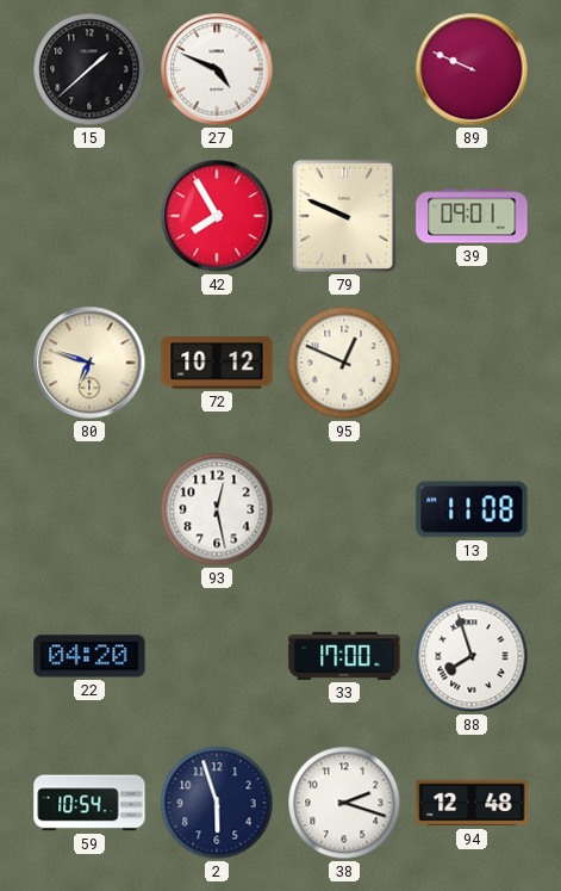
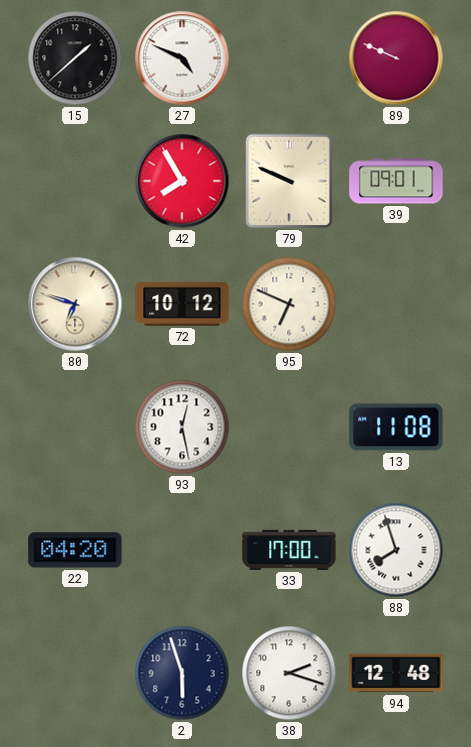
95: 12:49 -> 6:49
59: 10:54 -> none
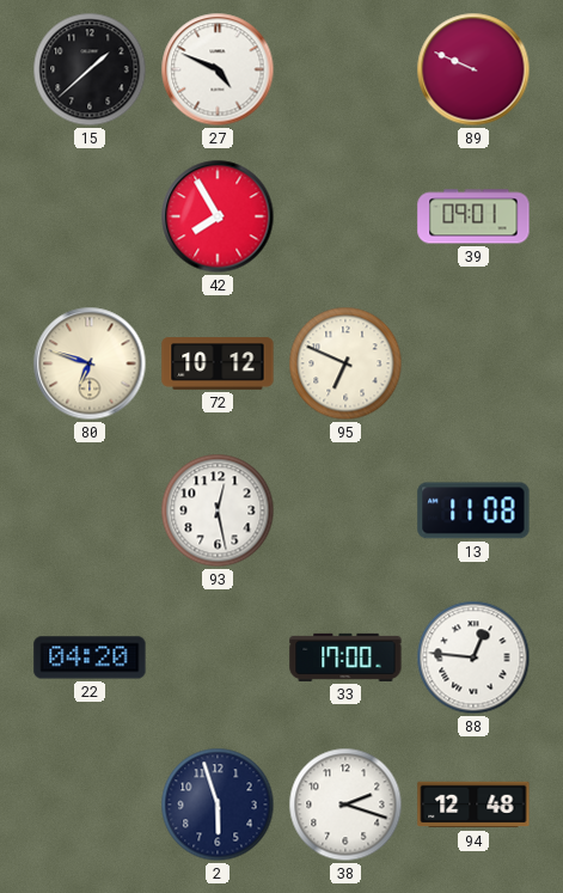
79: 9:49 -> none
88: 7:57 -> 12:46
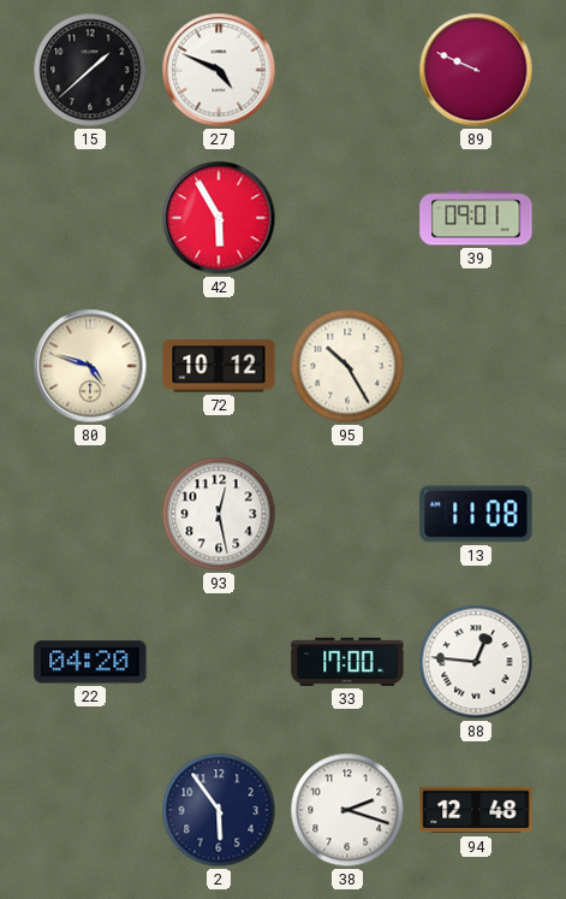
42: 7:55 -> 5:55
80: 6:48 -> 4:48
95: 6:49 -> 10:25
2: 5:57 -> 5:54
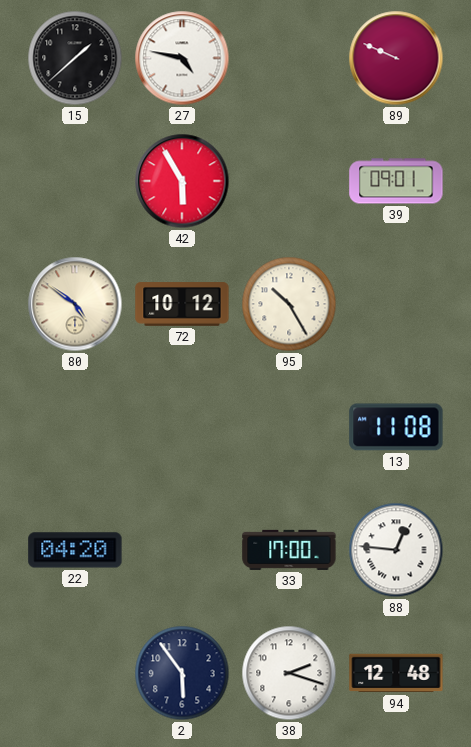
27: 4:49 -> 4:47
80: 4:48 -> 4:51
93: 12:28 -> none
